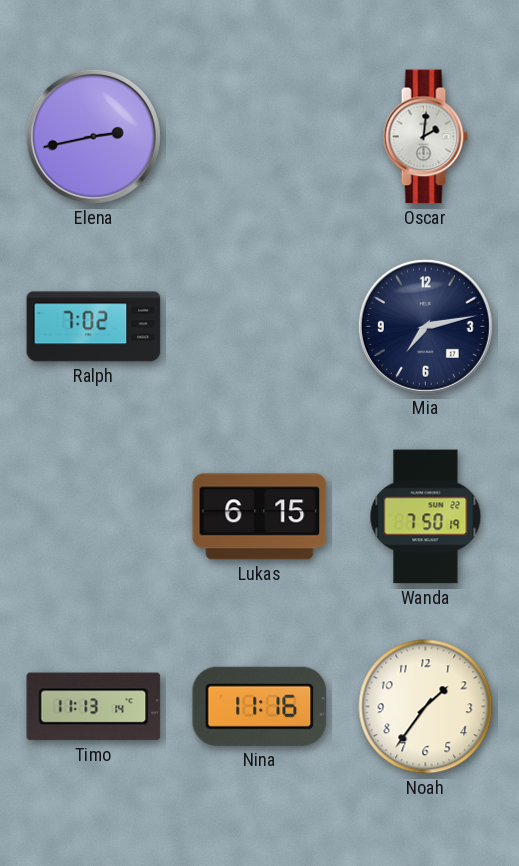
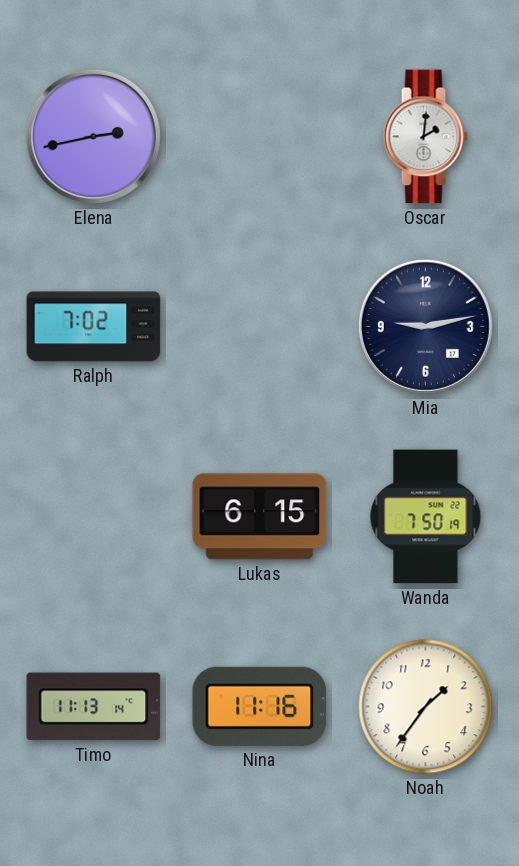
Mia: 7:13 -> 9:13
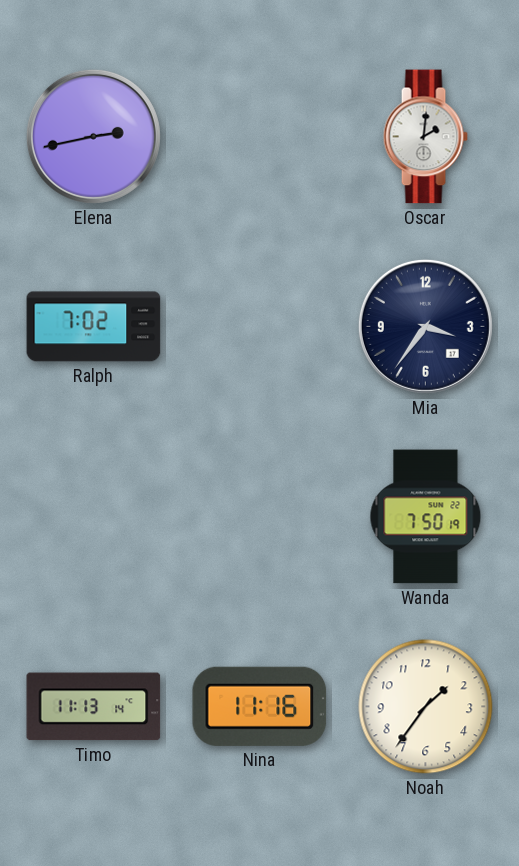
Mia: 9:13 -> 3:36
Lukas: 6:15 -> none
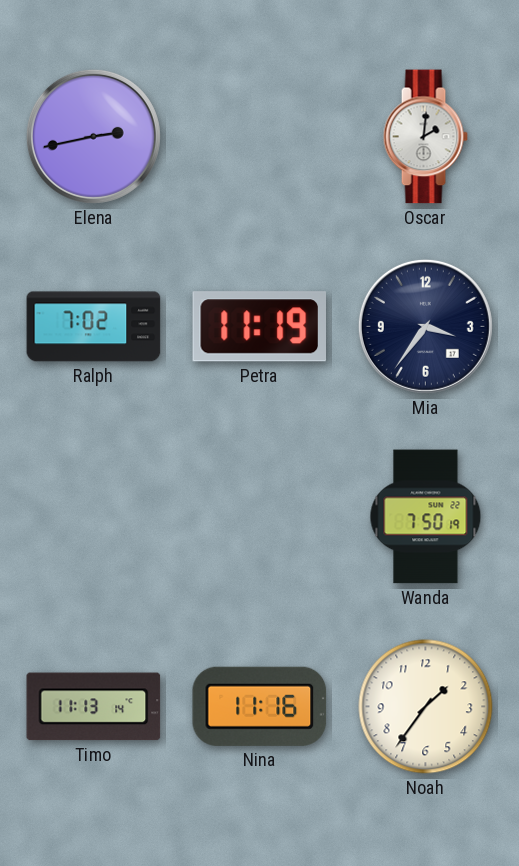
Petra: none -> 11:19
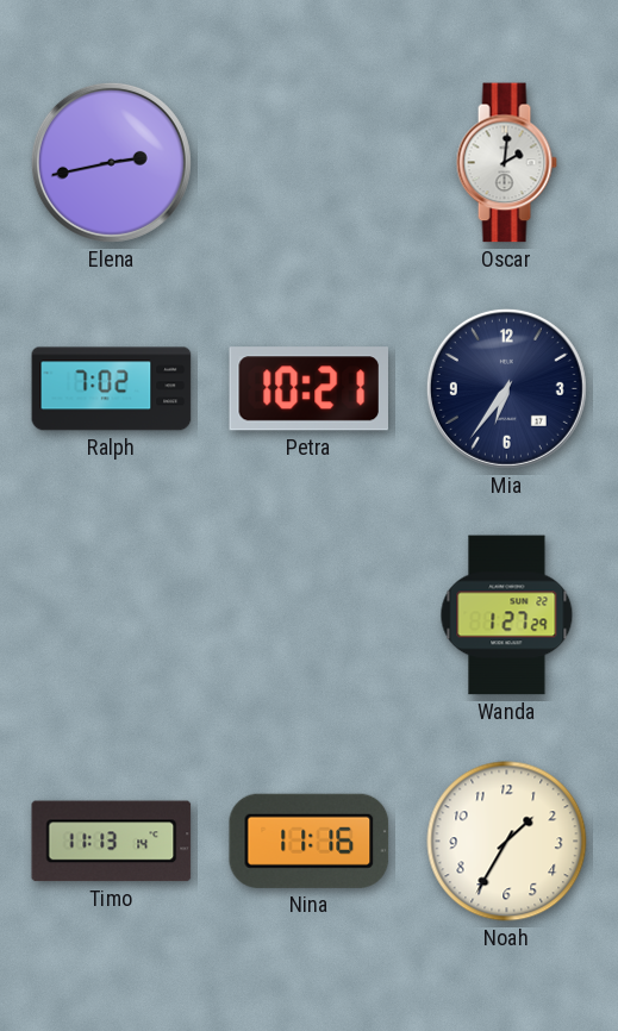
Petra: 11:19 -> 10:21
Mia: 3:36 -> 6:36
Wanda: 7:50 -> 1:27
Noah: 1:36 -> 1:35
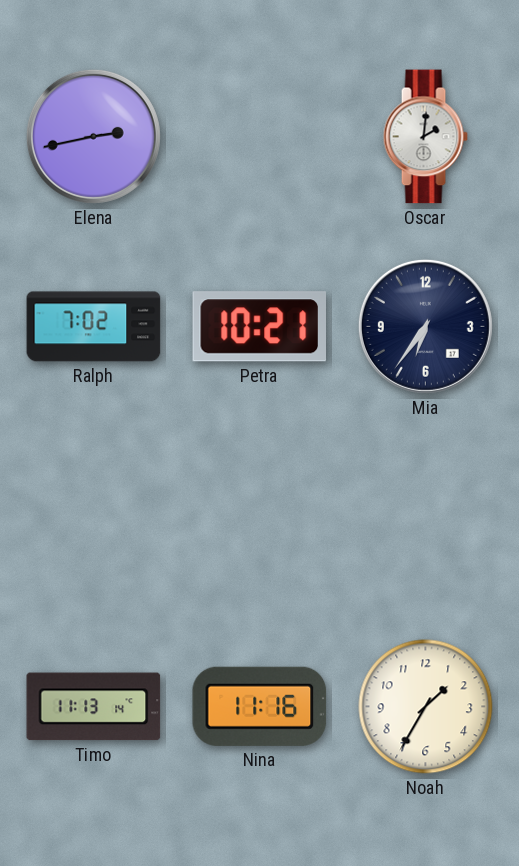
Wanda: 1:27 -> none
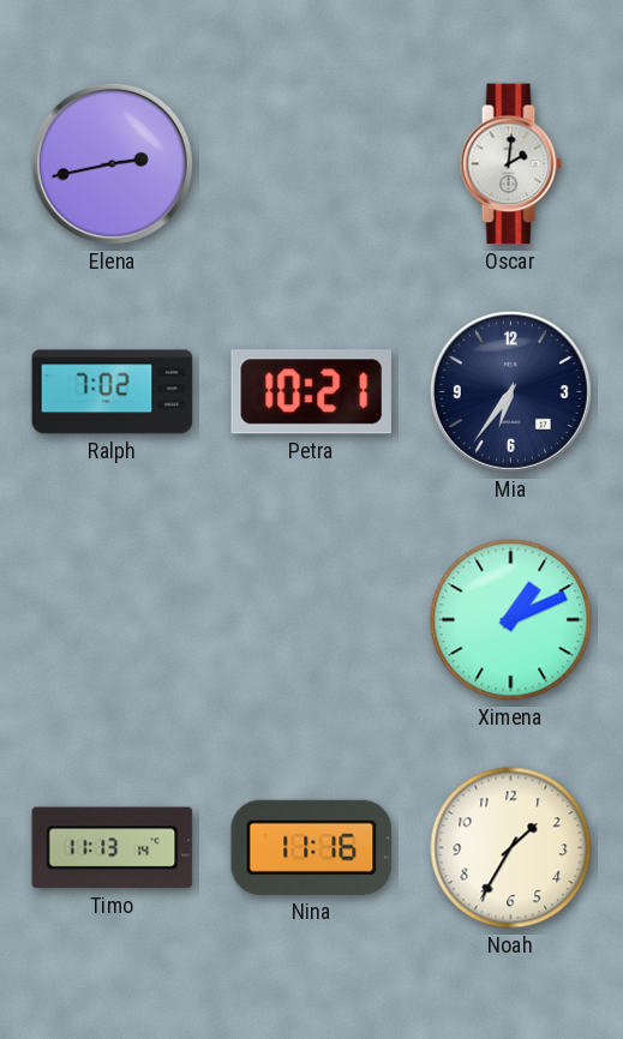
Ximena: none -> 1:11
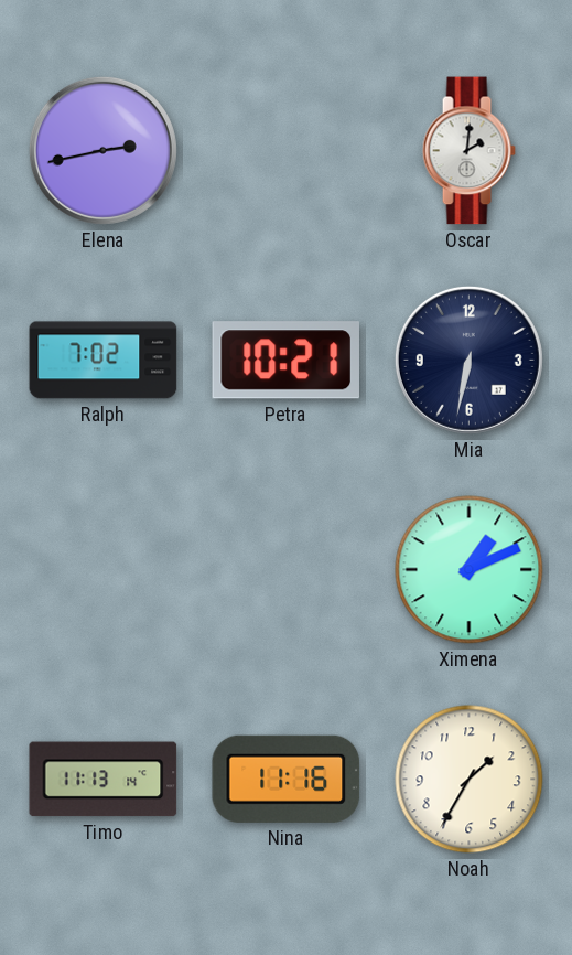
Mia: 6:36 -> 6:32
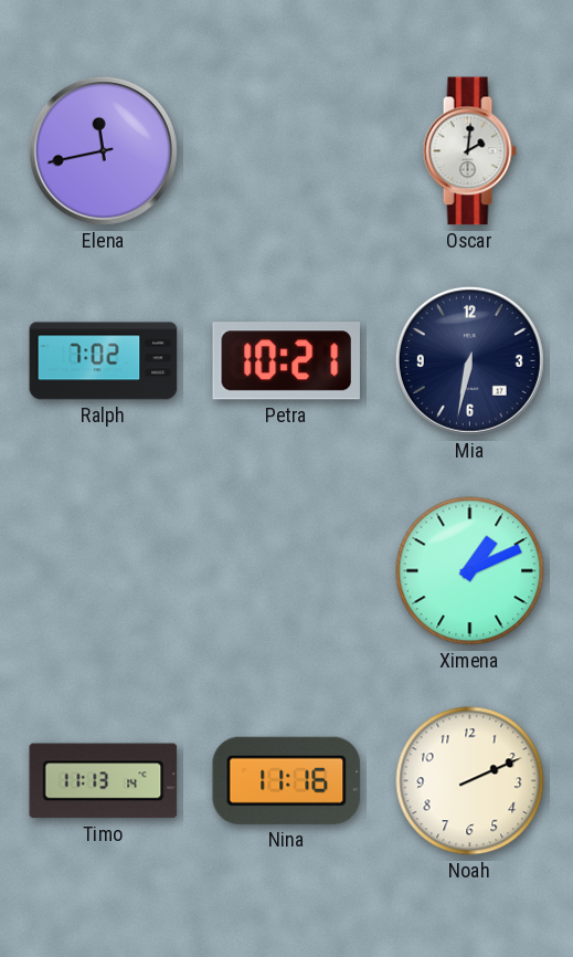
Elena: 2:43 -> 11:43
Noah: 1:35 -> 2:11
